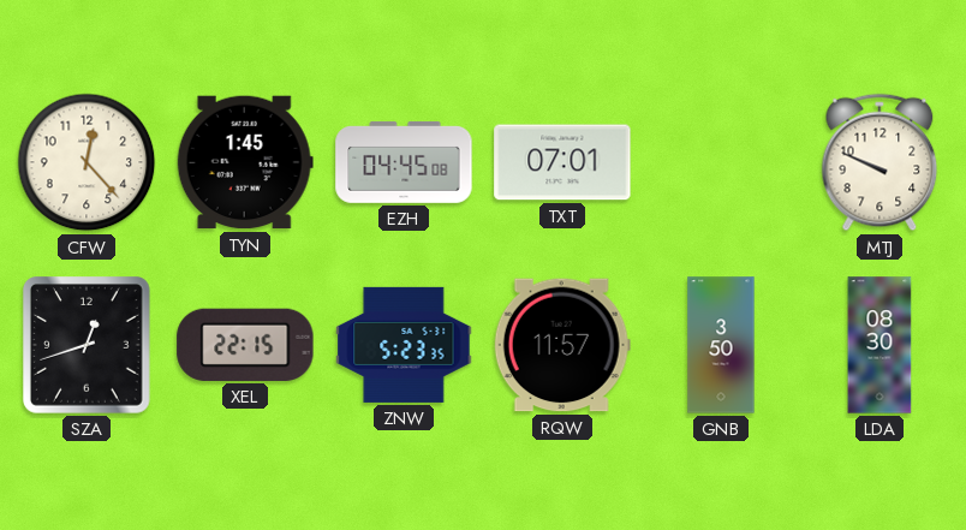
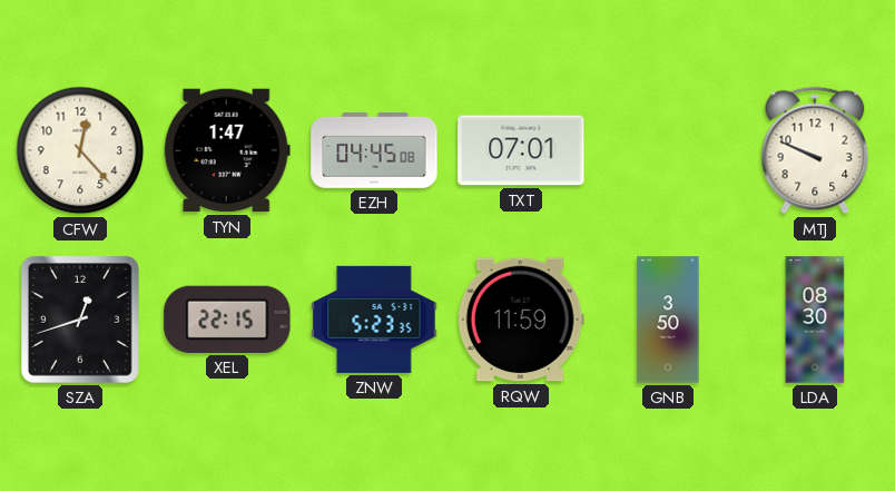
TYN: 1:45 -> 1:47
RQW: 11:57 -> 11:59
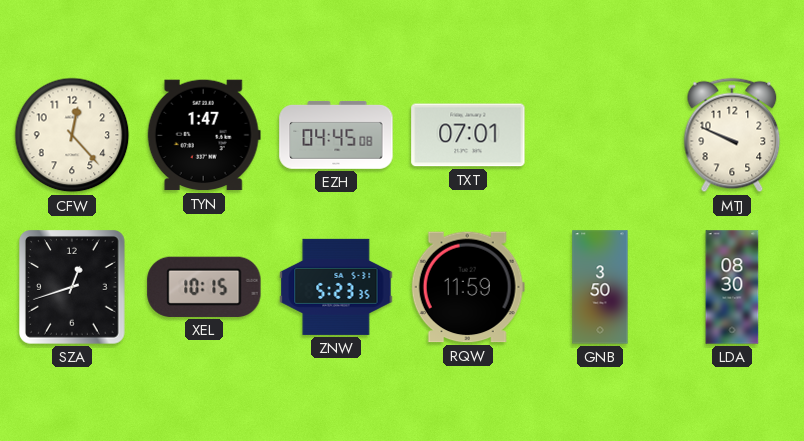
XEL: 22:15 -> 10:15
